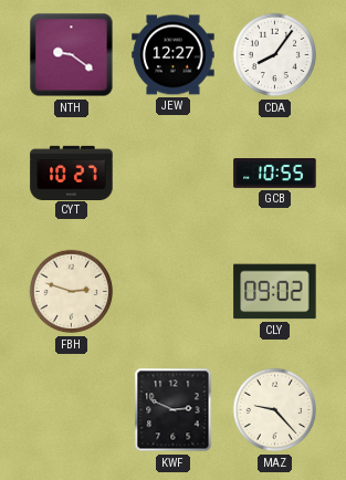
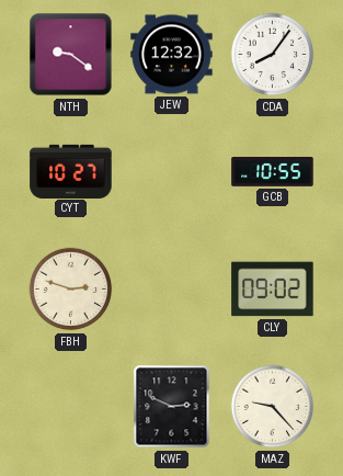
JEW: 12:27 -> 12:32
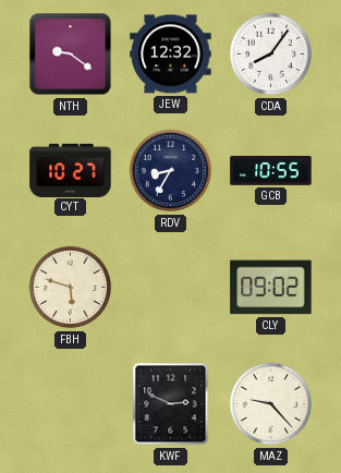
RDV: none -> 8:35
FBH: 2:48 -> 5:48
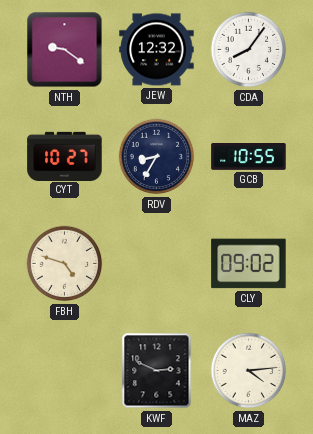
FBH: 5:48 -> 4:48
MAZ: 9:23 -> 4:14
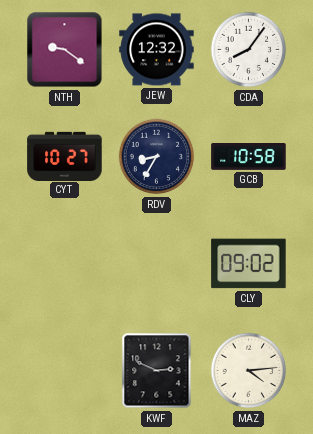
GCB: 10:55 -> 10:58
FBH: 4:48 -> none
